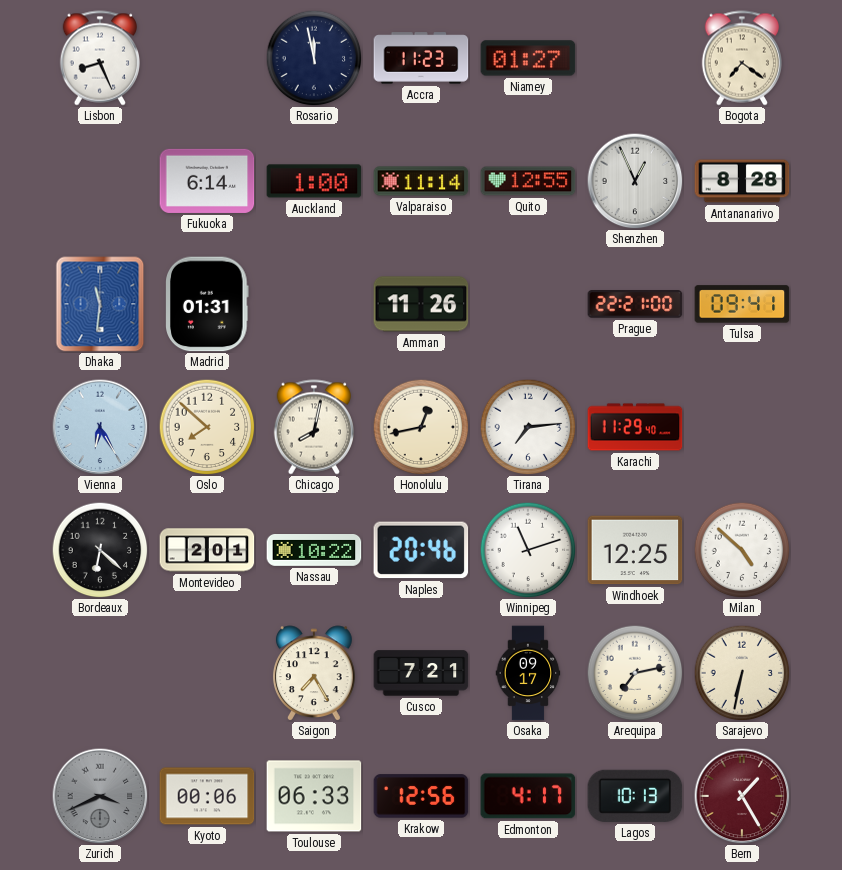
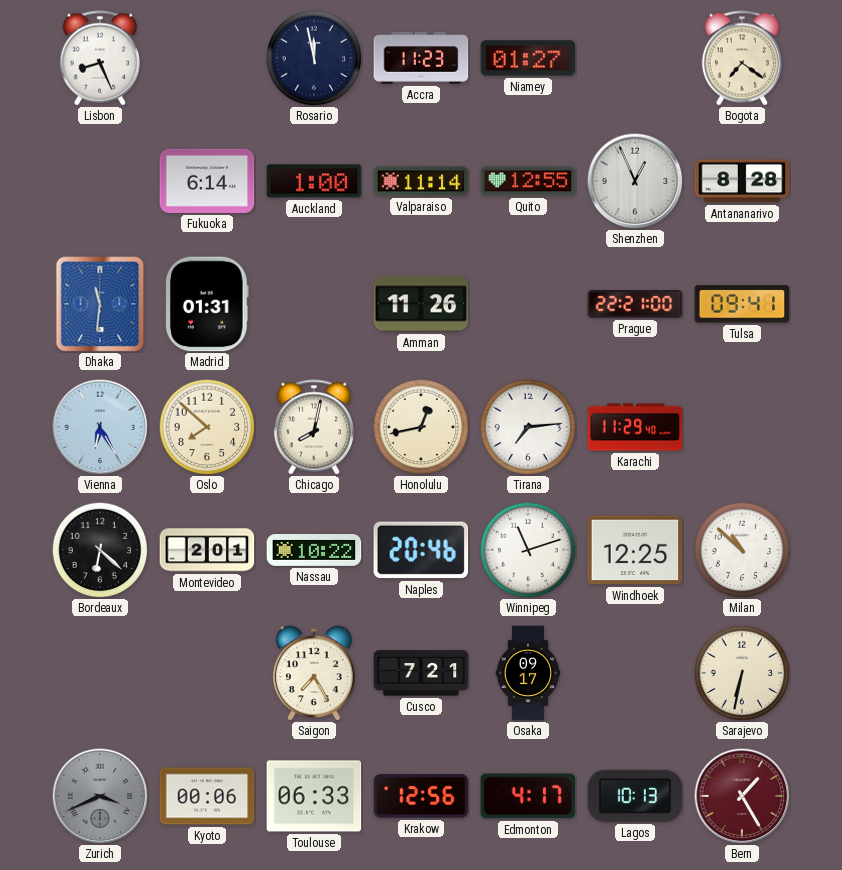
Milan: 4:52 -> 10:52
Arequipa: 7:13 -> none
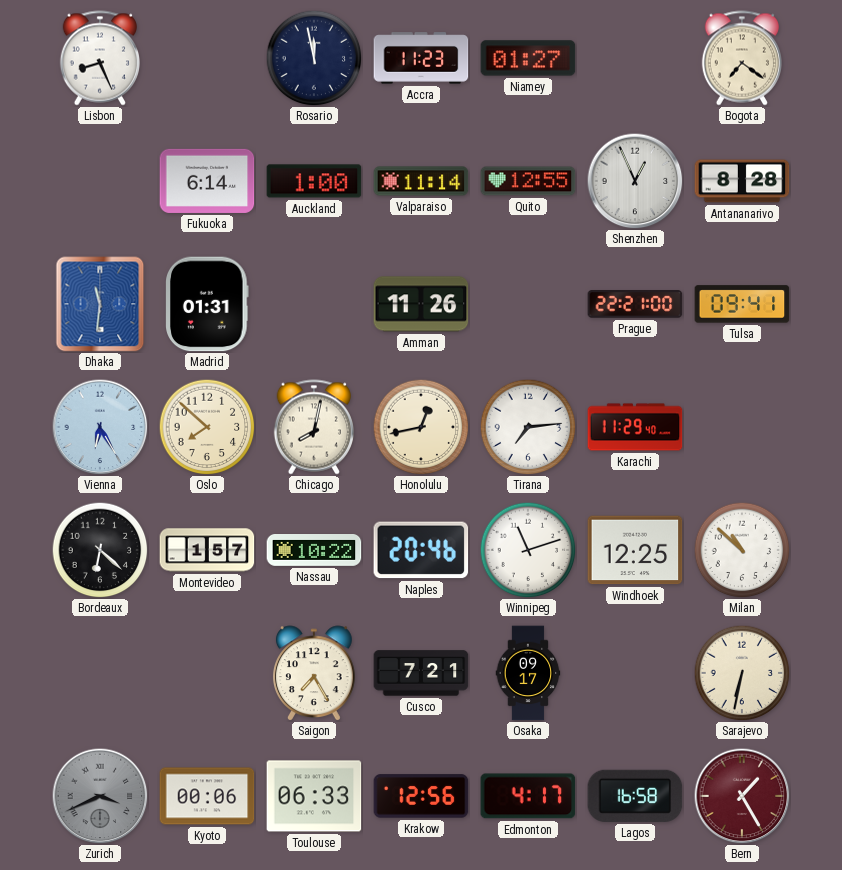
Montevideo: 2:01 -> 1:57
Lagos: 10:13 -> 16:58
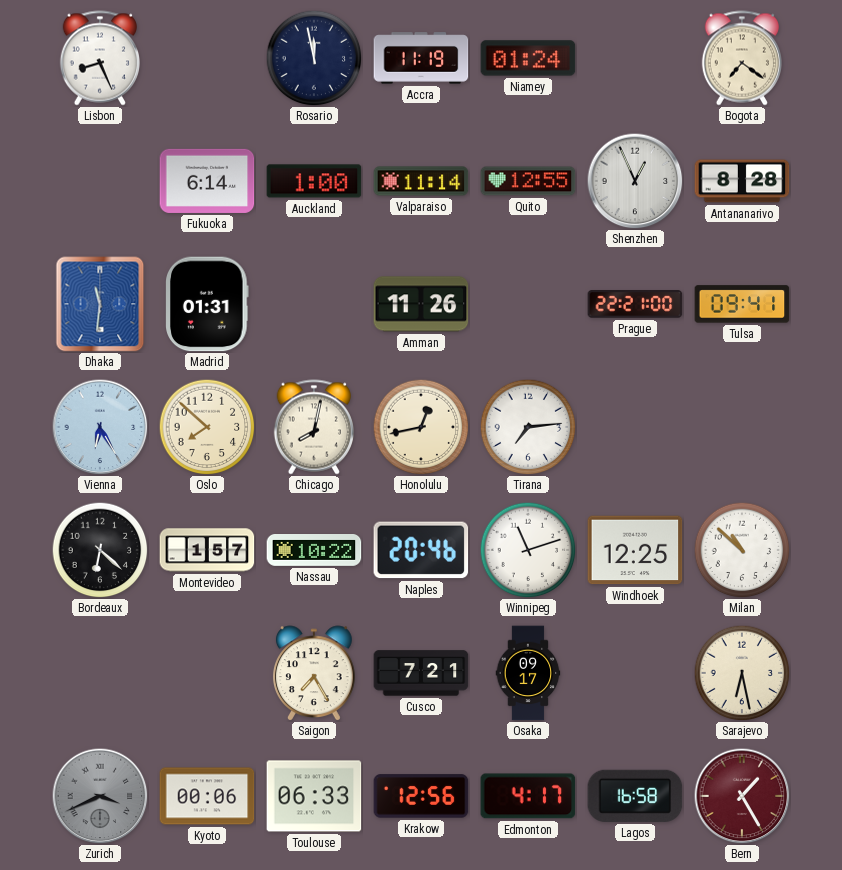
Accra: 11:23 -> 11:19
Niamey: 01:27 -> 01:24
Karachi: 11:29 -> none
Sarajevo: 6:32 -> 6:28
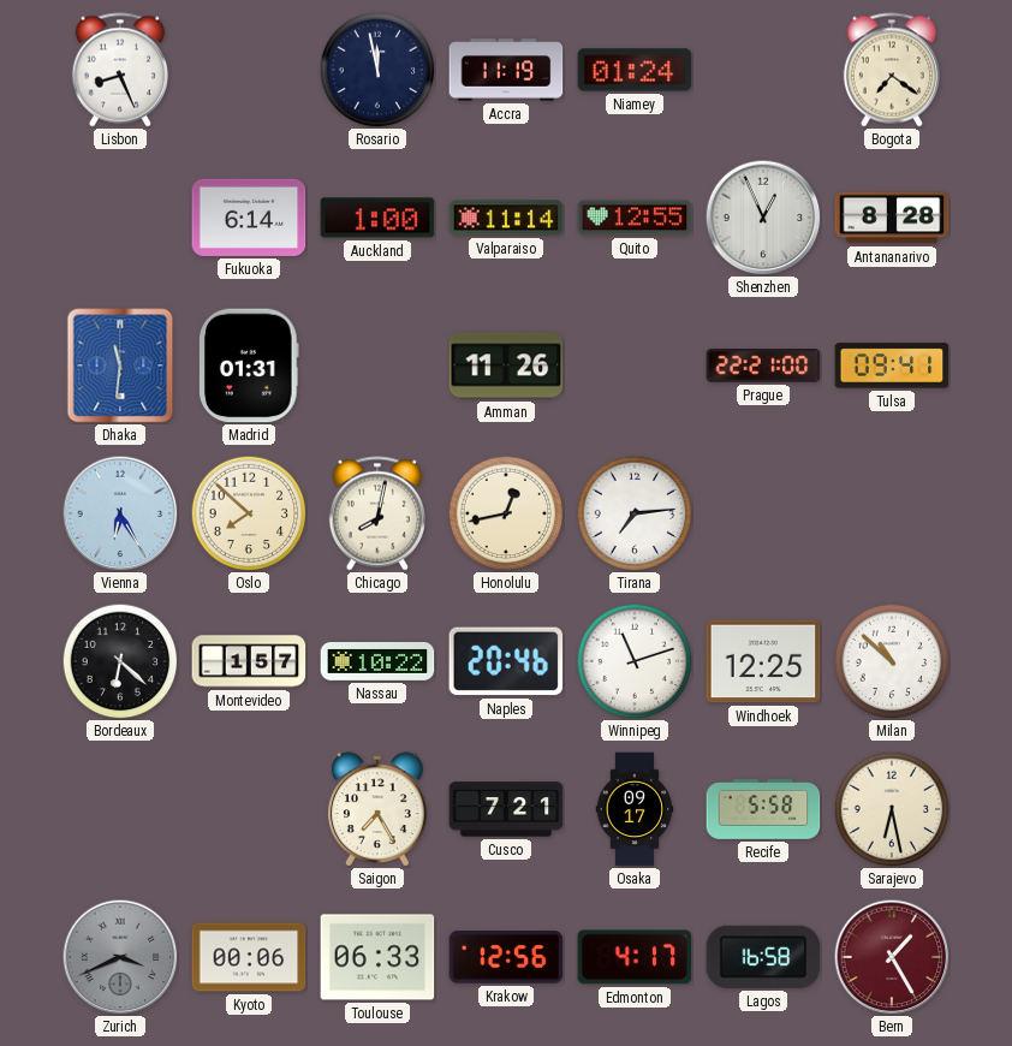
Recife: none -> 5:58
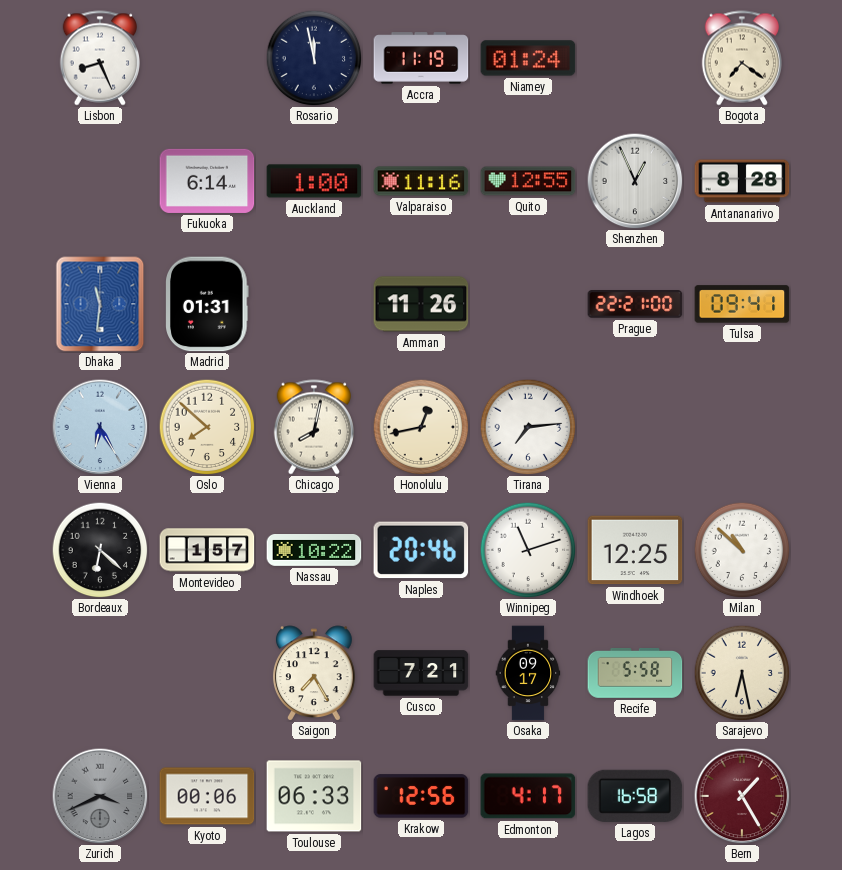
Valparaiso: 11:14 -> 11:16
